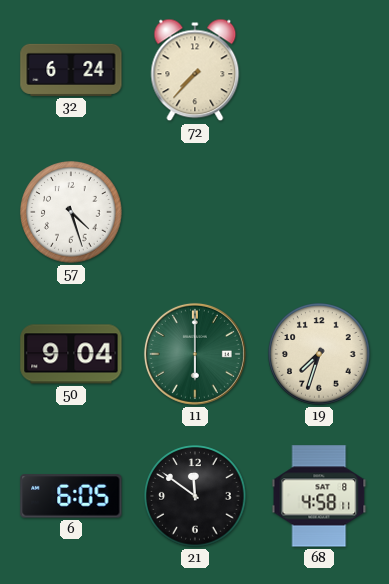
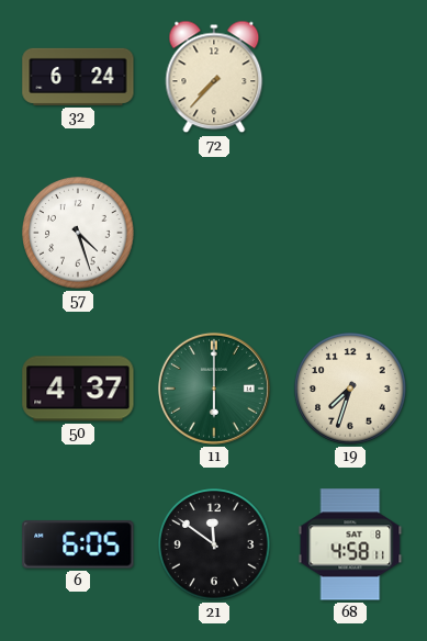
50: 9:04 -> 4:37
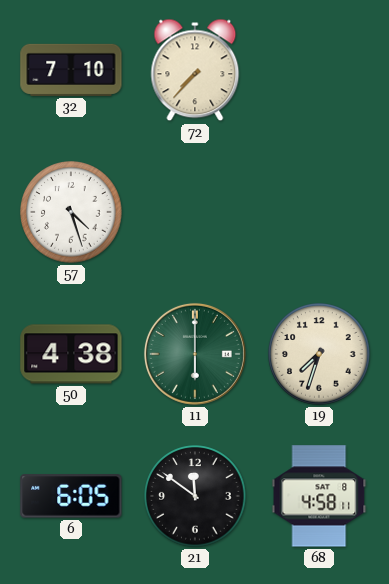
32: 6:24 -> 7:10
50: 4:37 -> 4:38
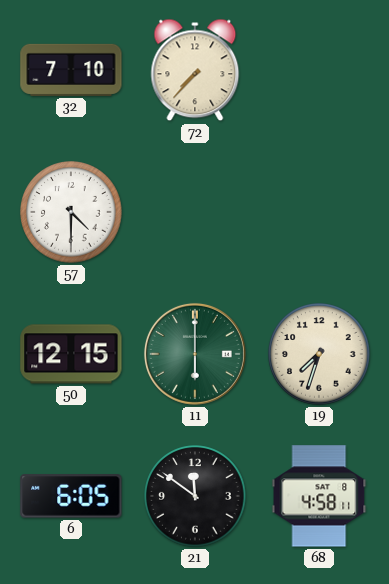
57: 4:27 -> 4:30
50: 4:38 -> 12:15
